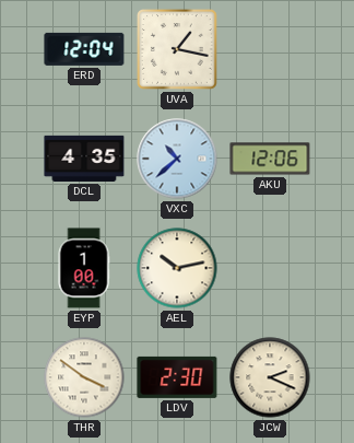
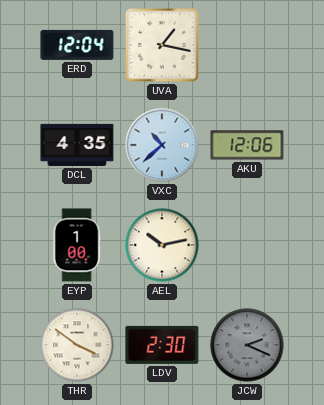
JCW dial: cream -> grey
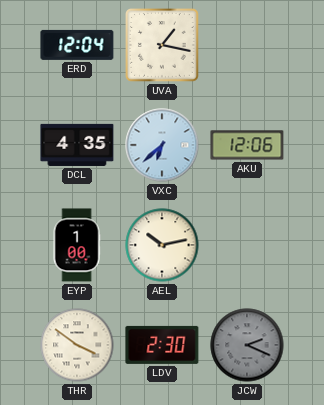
VXC: 10:38 -> 6:38
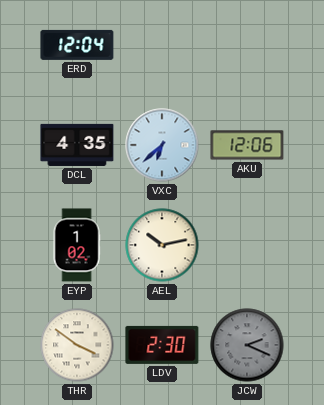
UVA: 1:17 -> none
EYP: 1:00 -> 1:02
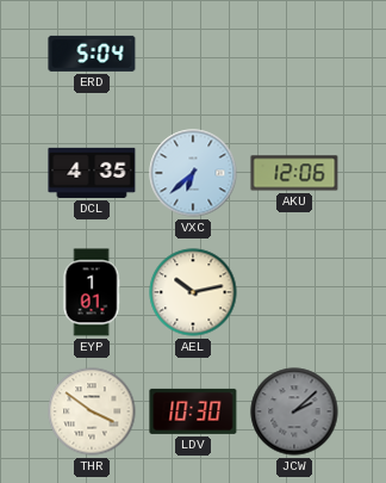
ERD: 12:04 -> 5:04
EYP: 1:02 -> 1:01
LDV: 2:30 -> 10:30
JCW: 2:19 -> 2:08
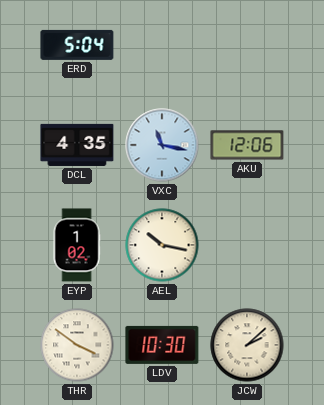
VXC: 6:38 -> 11:17
EYP: 1:01 -> 1:02
AEL: 10:13 -> 10:17
JCW dial: grey -> cream
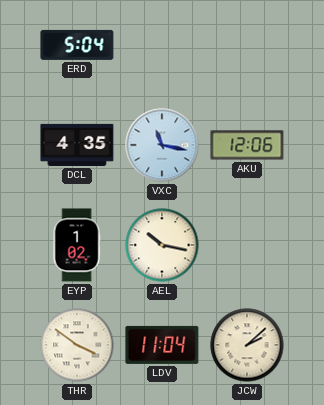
LDV: 10:30 -> 11:04
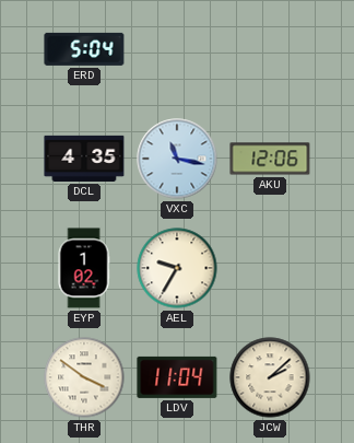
AEL: 10:17 -> 9:35
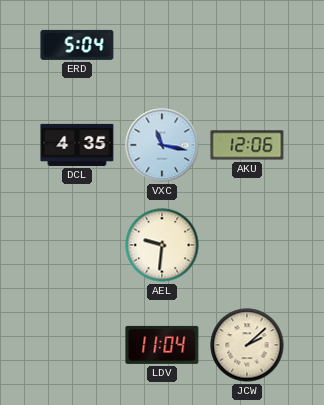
EYP: 1:02 -> none
AEL: 9:35 -> 9:31
THR: 3:51 -> none
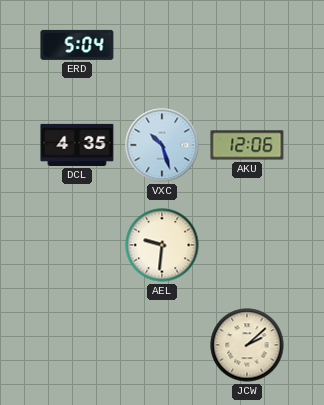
VXC: 11:17 -> 10:27
LDV: 11:04 -> none
